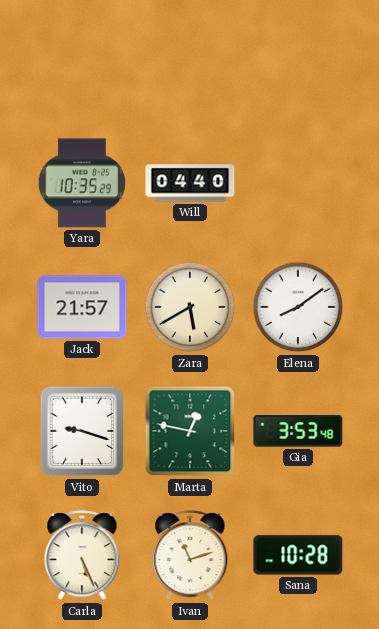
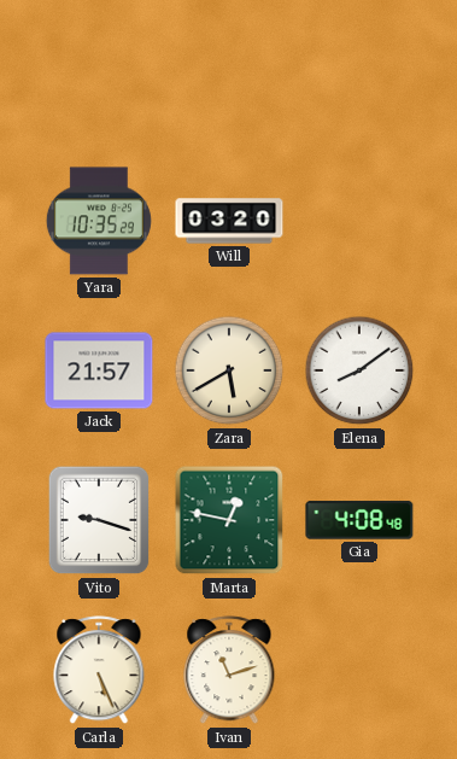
Will: 04:40 -> 03:20
Gia: 3:53 -> 4:08
Sana: 10:28 -> none
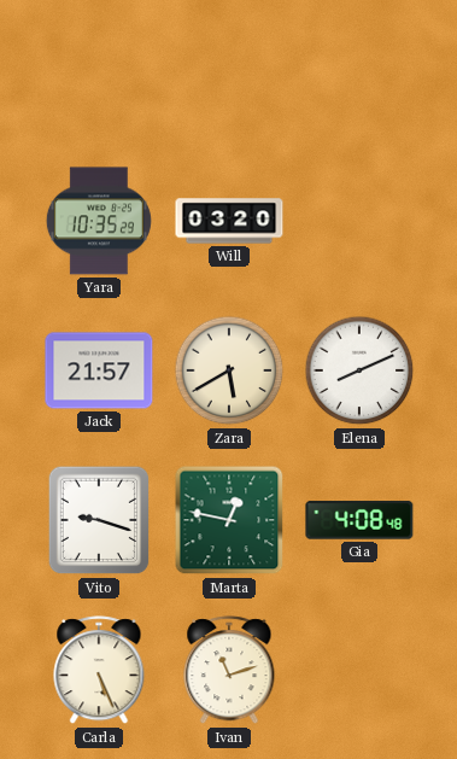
Elena: 8:09 -> 8:11
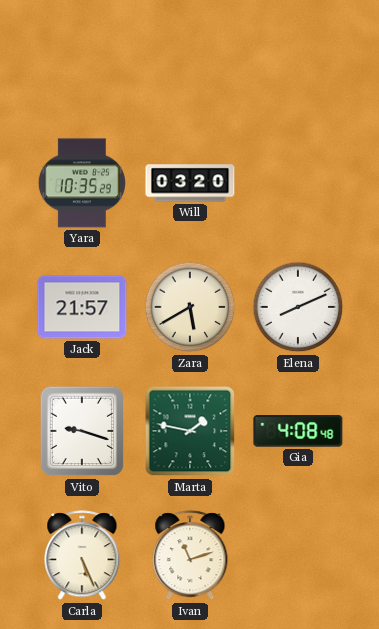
Marta: 12:47 -> 1:47
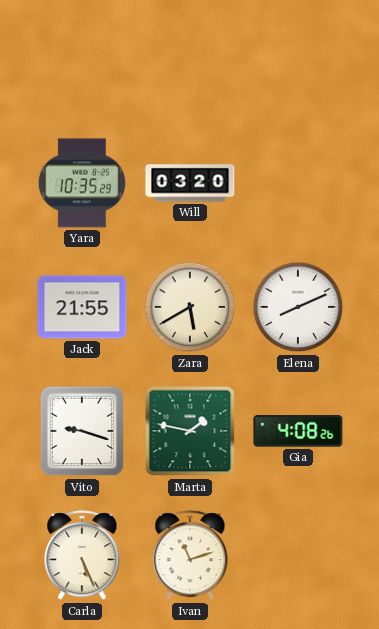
Jack: 21:57 -> 21:55
Gia: 4:08:48 -> 4:08:26
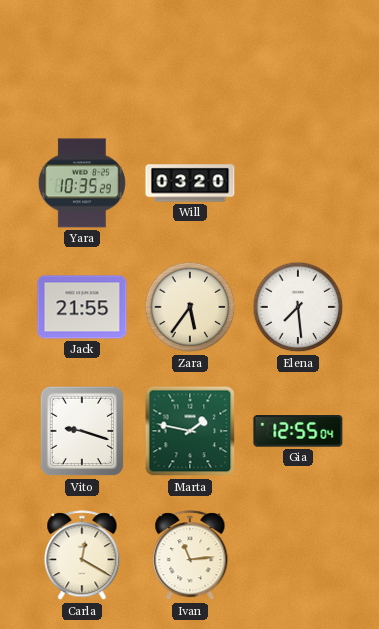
Zara: 5:40 -> 5:36
Elena: 8:11 -> 7:29
Gia: 4:08 -> 12:55
Carla: 5:26 -> 12:20
Ivan: 11:12 -> 11:14
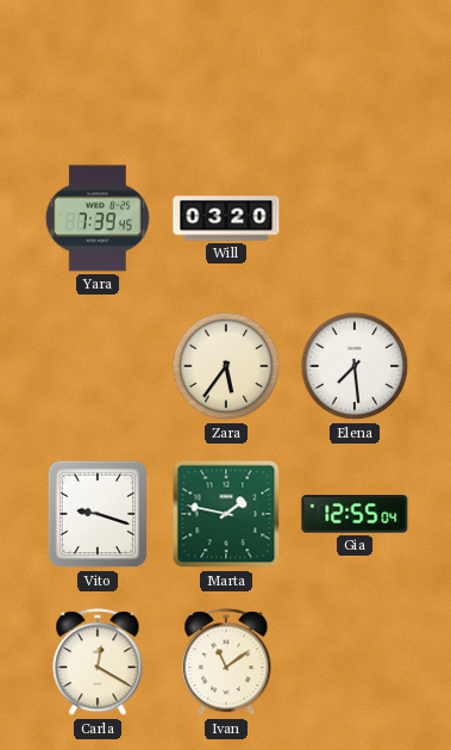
Yara: 10:35 -> 7:39
Jack: 21:55 -> none
Ivan: 11:14 -> 11:09
